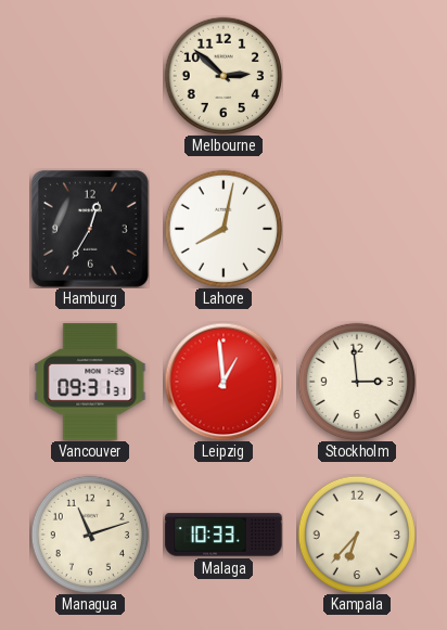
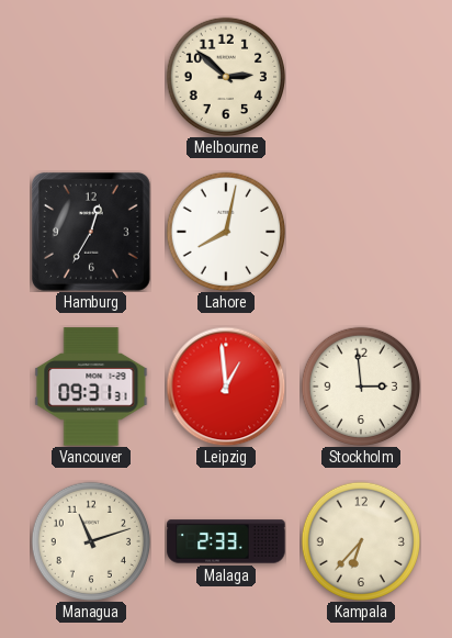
Malaga: 10:33 -> 2:33
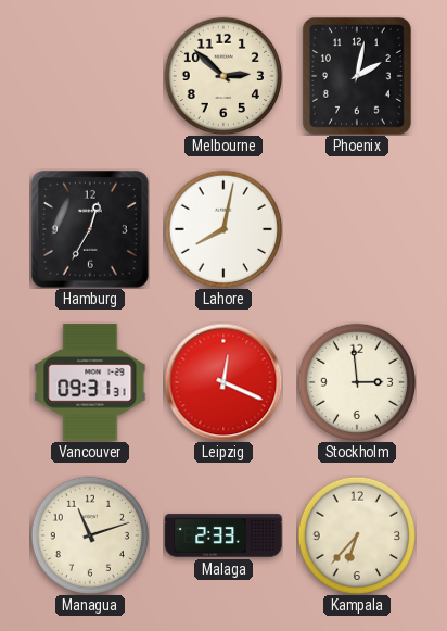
Phoenix: none -> 2:02
Leipzig: 12:59 -> 12:19
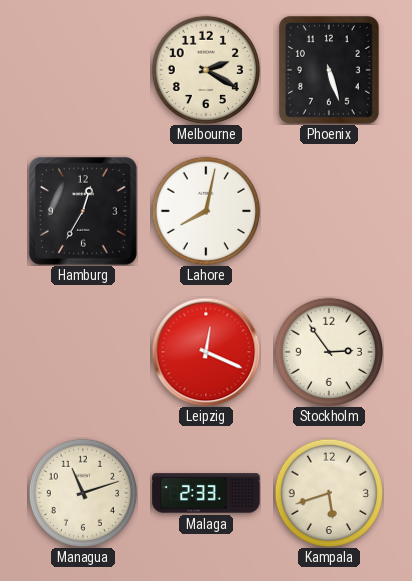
Melbourne: 2:52 -> 2:20
Phoenix: 2:02 -> 5:27
Vancouver: 09:31 -> none
Stockholm: 2:59 -> 2:54
Kampala: 6:37 -> 5:42
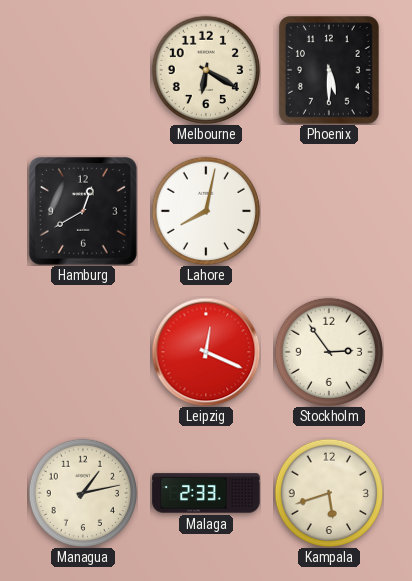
Melbourne: 2:20 -> 6:20
Phoenix: 5:27 -> 5:30
Hamburg: 12:35 -> 12:40
Managua: 11:12 -> 1:13
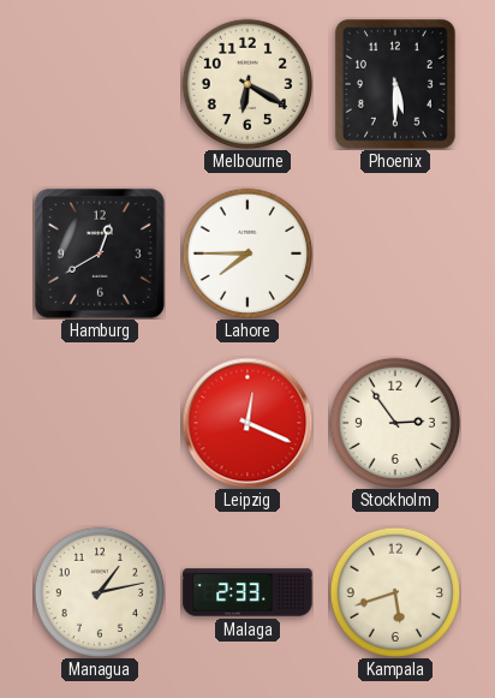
Lahore: 8:02 -> 7:45
